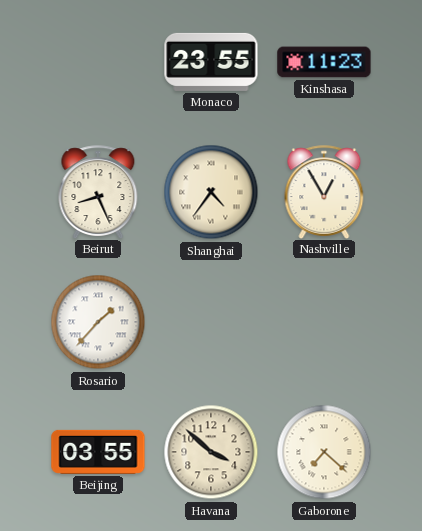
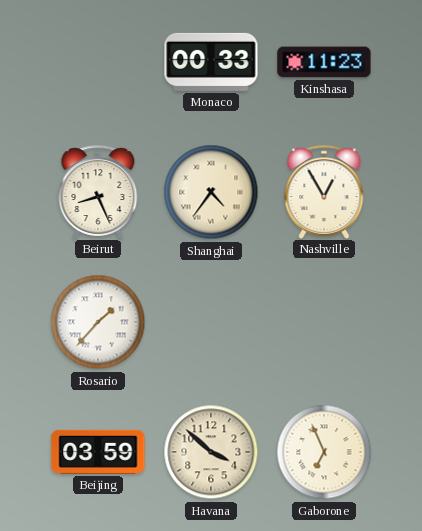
Monaco: 23:55 -> 00:33
Beijing: 03:55 -> 03:59
Gaborone: 7:22 -> 6:56
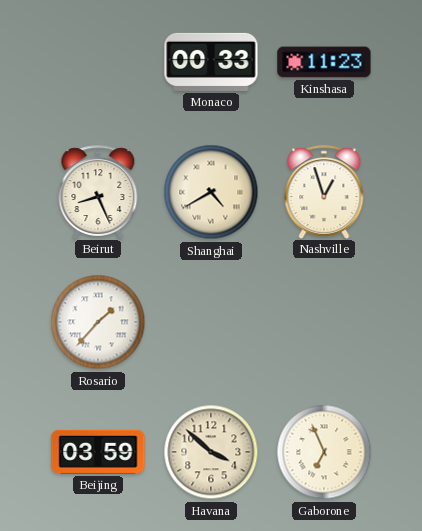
Shanghai: 4:36 -> 4:40
Nashville: 12:55 -> 12:57
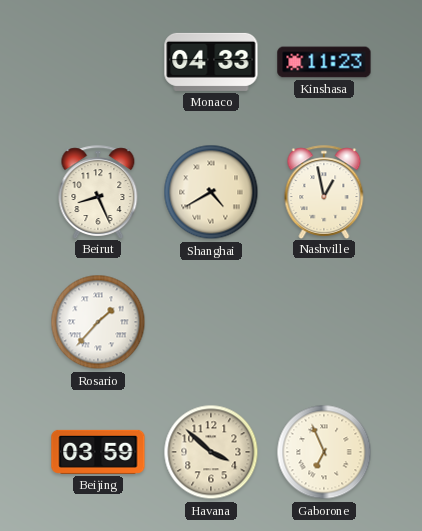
Monaco: 00:33 -> 04:33
Nashville: 12:57 -> 12:58
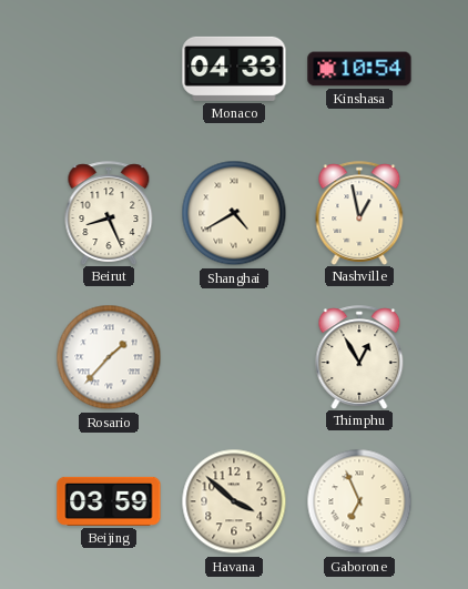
Kinshasa: 11:23 -> 10:54
Thimphu: none -> 12:55
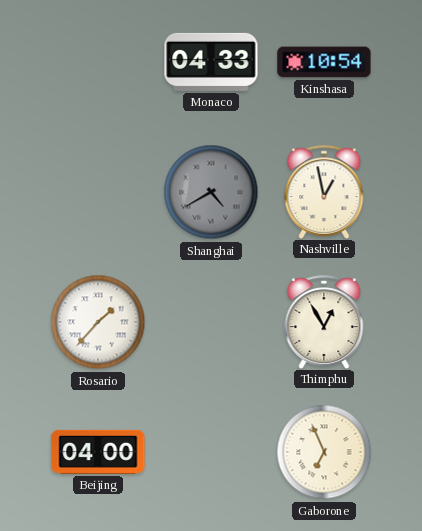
Beirut: 8:26 -> none
Shanghai dial: cream -> grey
Beijing: 03:59 -> 04:00
Havana: 3:52 -> none
